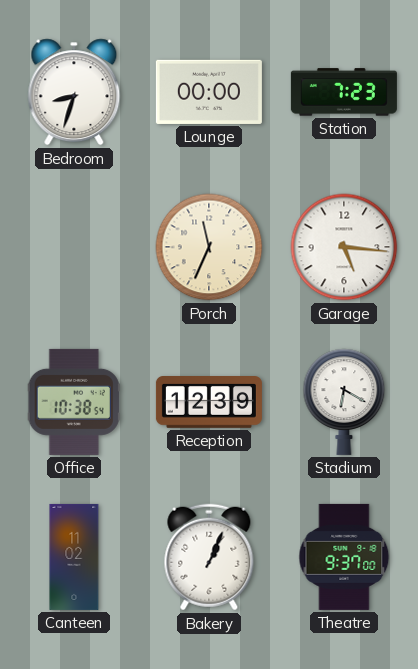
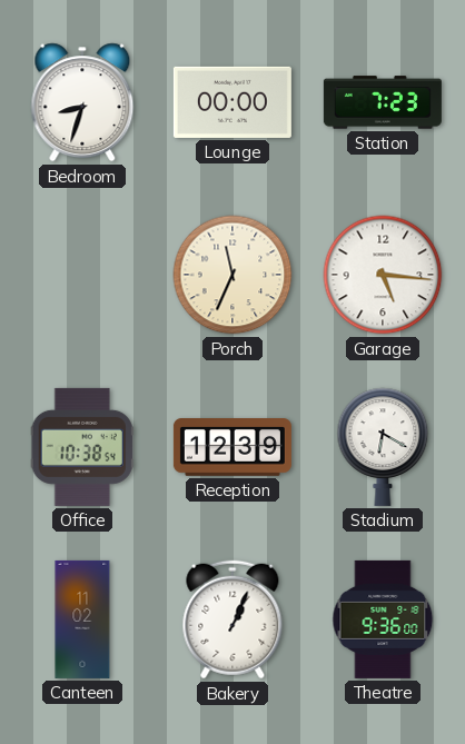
Theatre: 9:37 -> 9:36
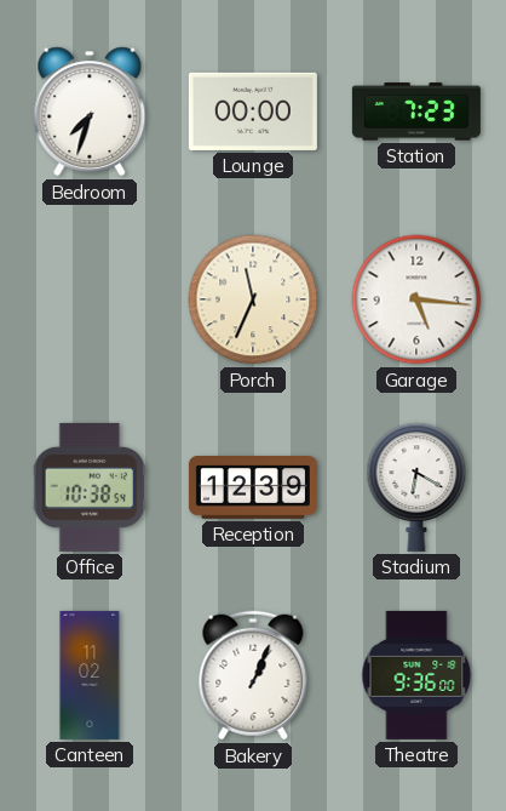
Bedroom: 8:33 -> 7:33
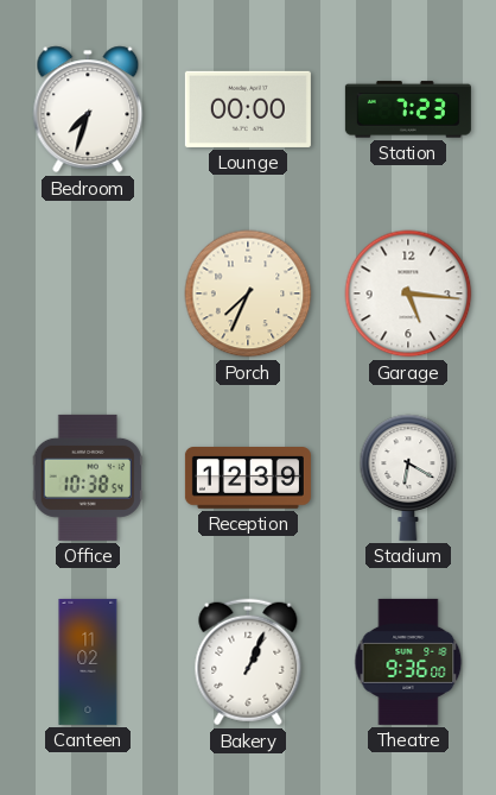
Porch: 11:34 -> 7:34
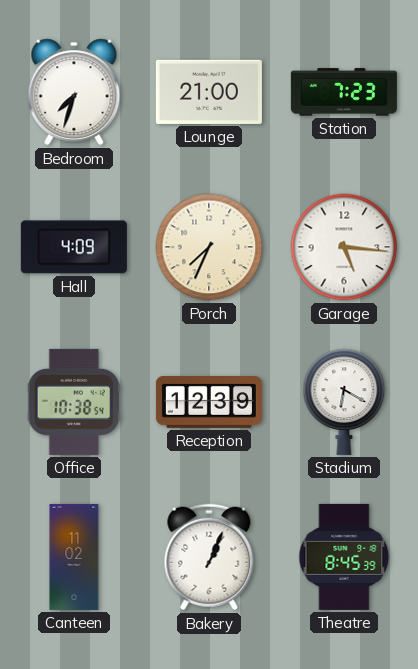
Lounge: 00:00 -> 21:00
Hall: none -> 4:09
Theatre: 9:36 -> 8:45
